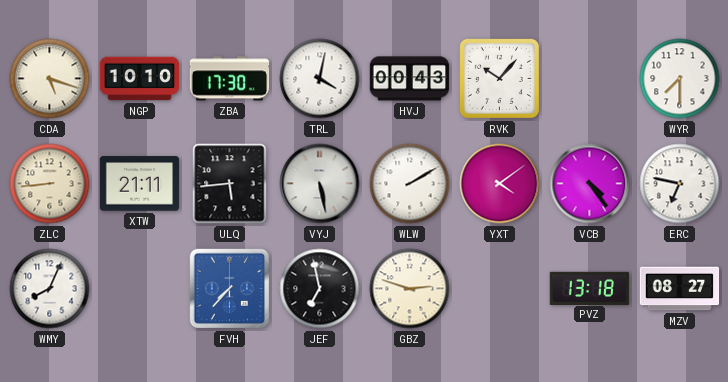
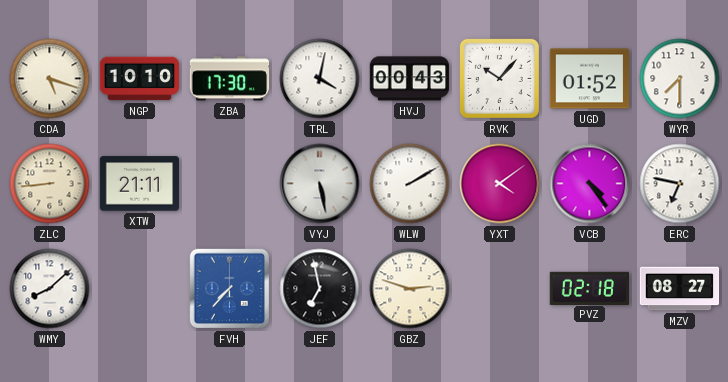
UGD: none -> 01:52
ULQ: 5:44 -> none
WMY: 8:04 -> 8:08
PVZ: 13:18 -> 02:18
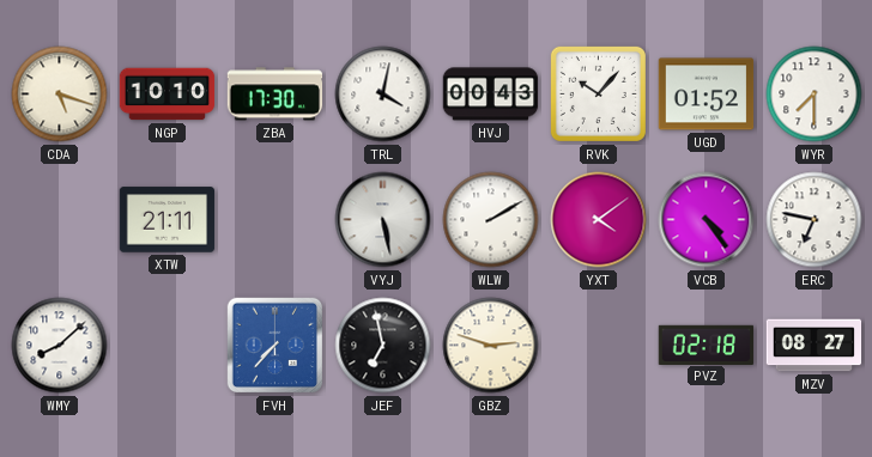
ZLC: 8:44 -> none
